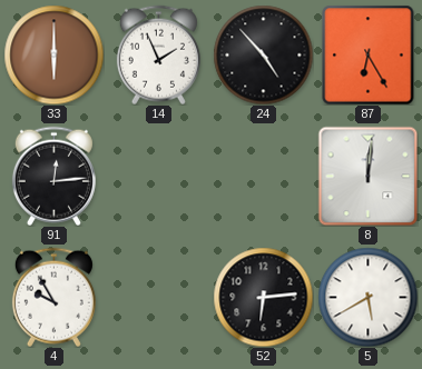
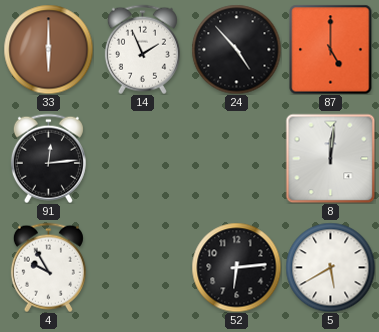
87: 6:25 -> 5:00
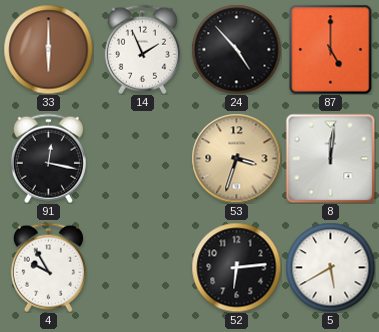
91: 12:14 -> 12:17
53: none -> 3:33
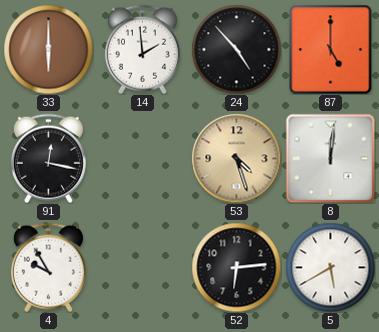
14: 1:56 -> 1:59
53: 3:33 -> 4:27
